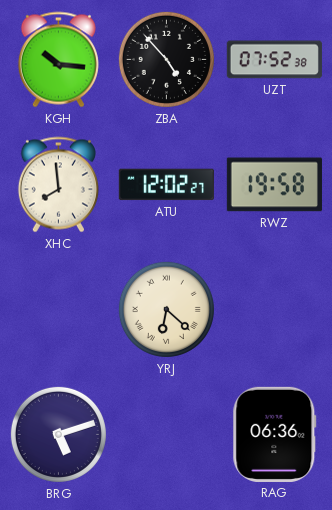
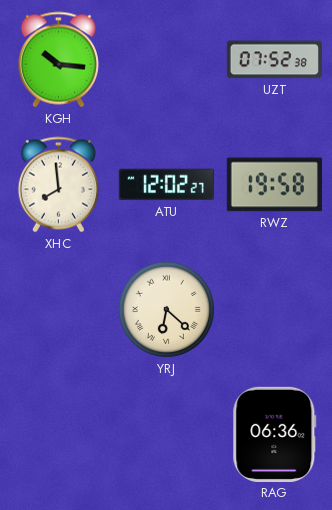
ZBA: 4:53 -> none
BRG: 5:12 -> none
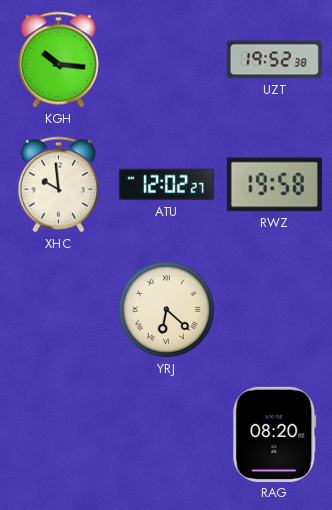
UZT: 07:52 -> 19:52
XHC: 7:59 -> 9:59
RAG: 06:36 -> 08:20
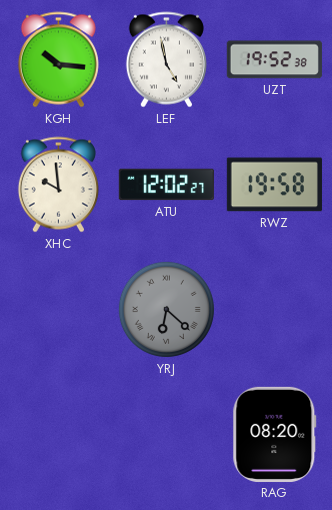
LEF: none -> 4:58
YRJ dial: cream -> grey
